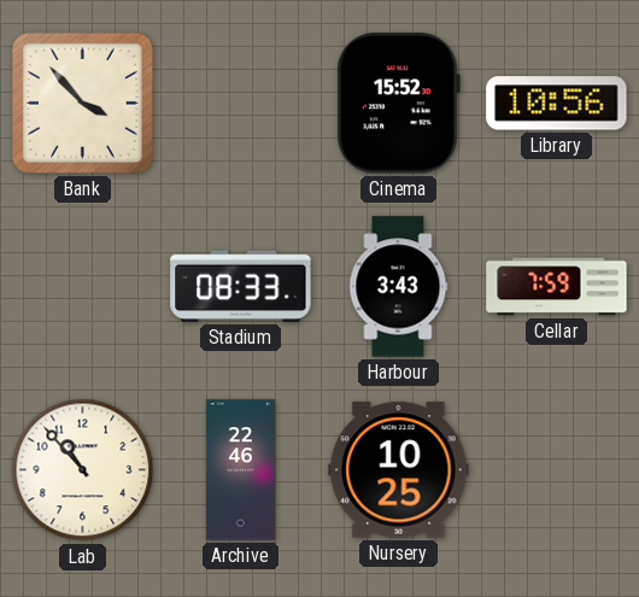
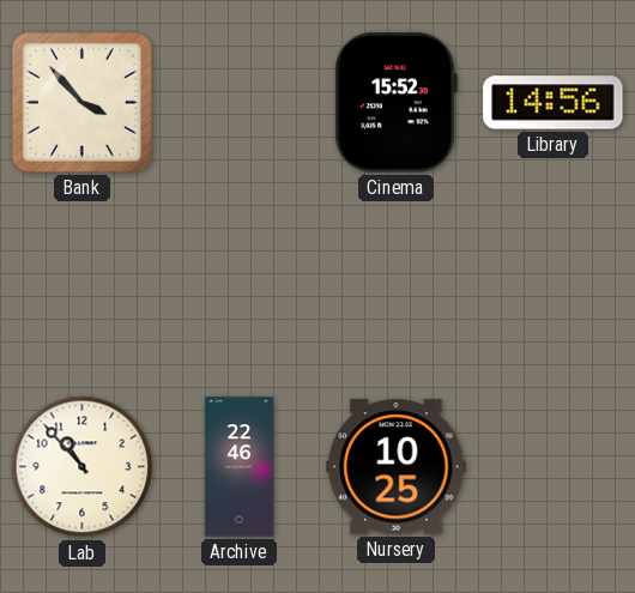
Library: 10:56 -> 14:56
Stadium: 08:33 -> none
Harbour: 3:43 -> none
Cellar: 7:59 -> none
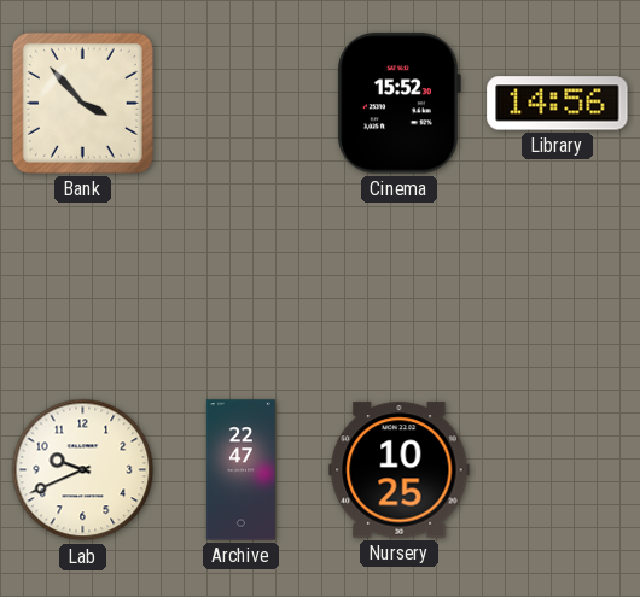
Lab: 10:53 -> 9:41
Archive: 22:46 -> 22:47
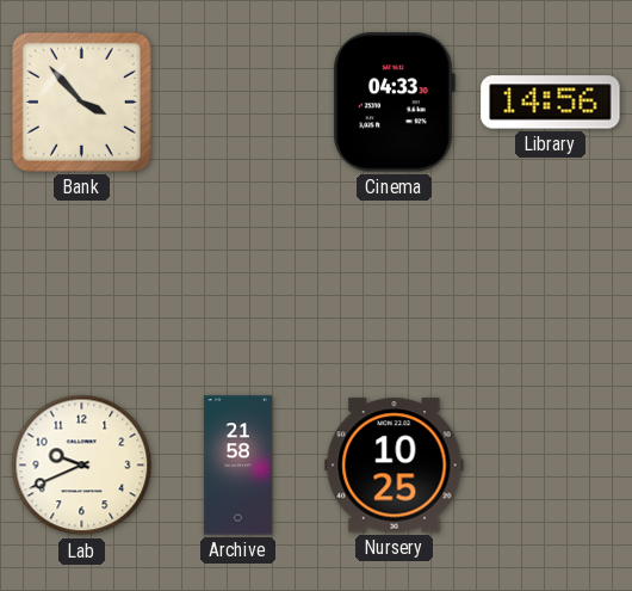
Cinema: 15:52 -> 04:33
Archive: 22:47 -> 21:58
